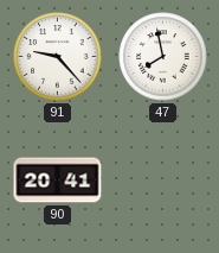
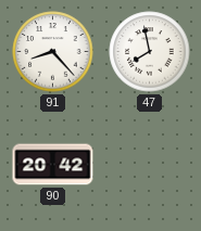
91: 9:23 -> 8:23
90: 20:41 -> 20:42
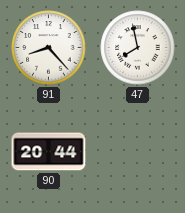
90: 20:42 -> 20:44
